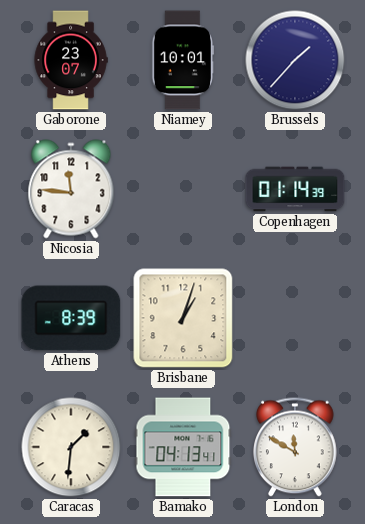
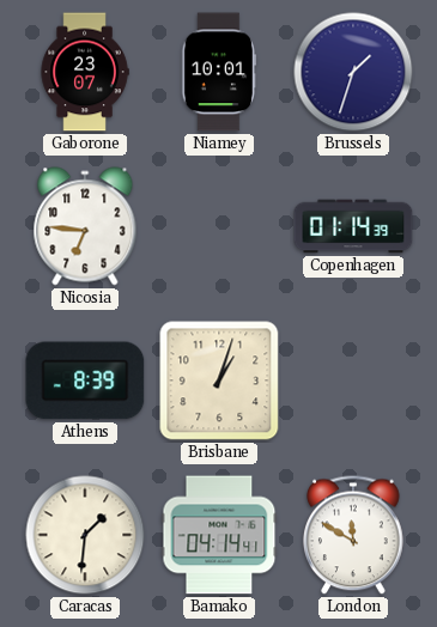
Brussels: 1:37 -> 1:33
Nicosia: 11:46 -> 6:46
Bamako: 04:13 -> 04:14
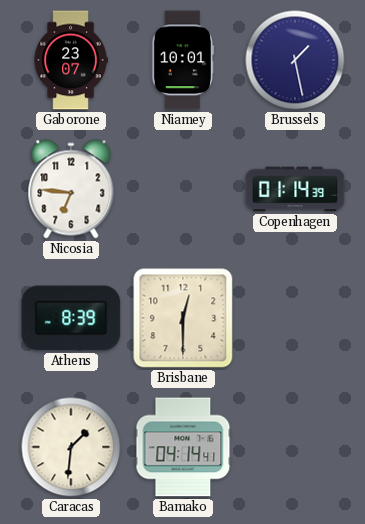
Brussels: 1:33 -> 1:28
Brisbane: 1:03 -> 12:30
London: 11:50 -> none
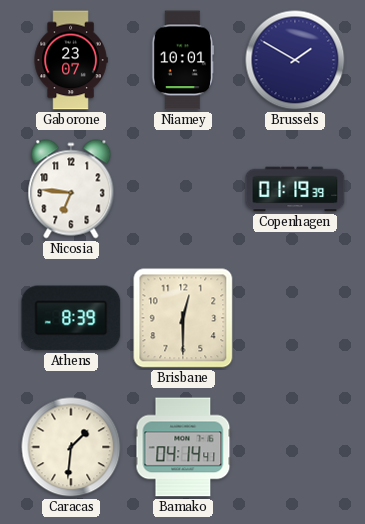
Brussels: 1:28 -> 1:50
Copenhagen: 01:14 -> 01:19
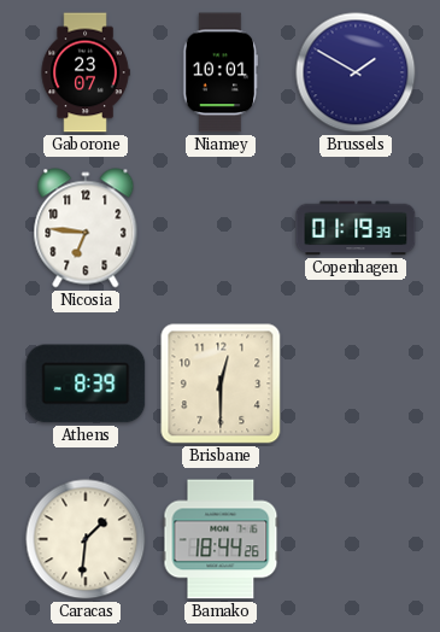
Bamako: 04:14 -> 18:44
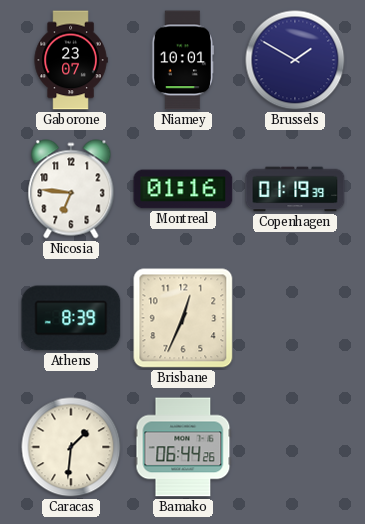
Montreal: none -> 01:16
Brisbane: 12:30 -> 12:34
Bamako: 18:44 -> 06:44
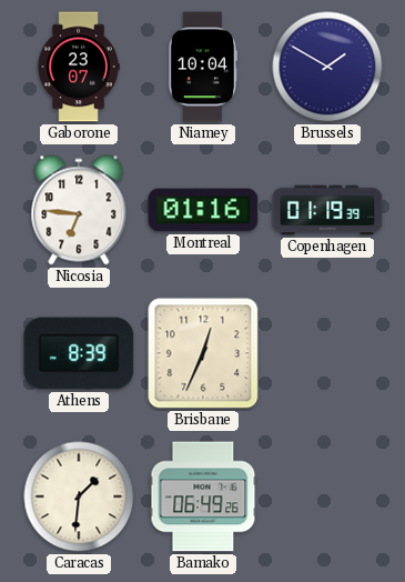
Niamey: 10:01 -> 10:04
Bamako: 06:44 -> 06:49
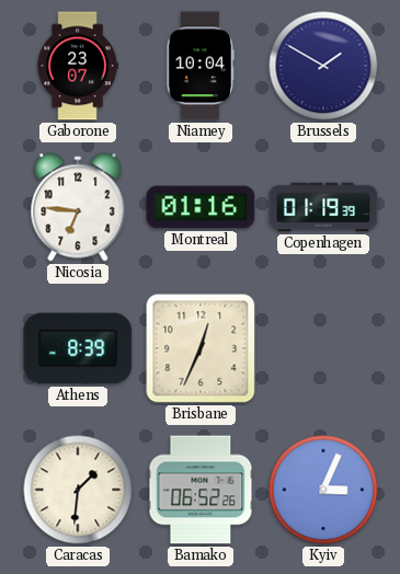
Bamako: 06:49 -> 06:52
Kyiv: none -> 3:04
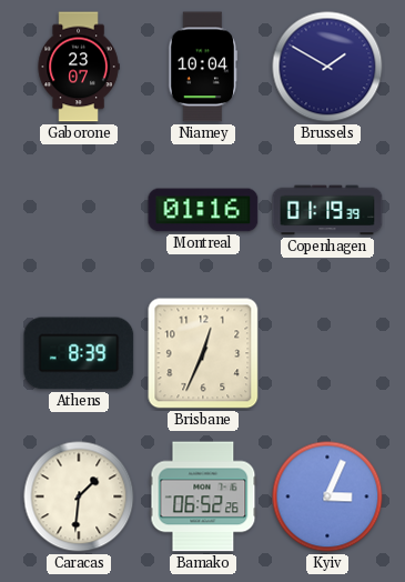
Nicosia: 6:46 -> none
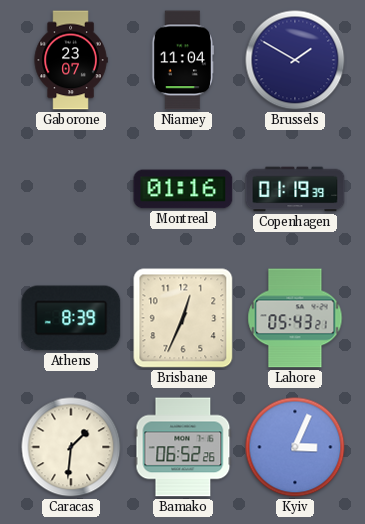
Niamey: 10:04 -> 11:04
Lahore: none -> 05:43
